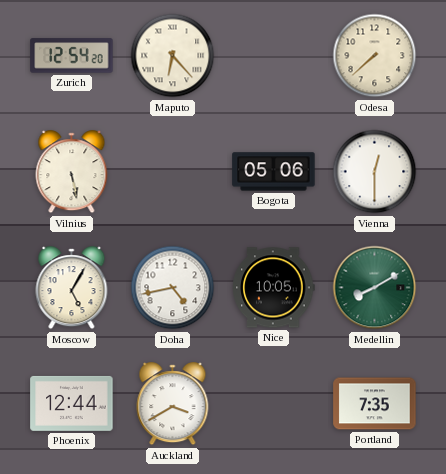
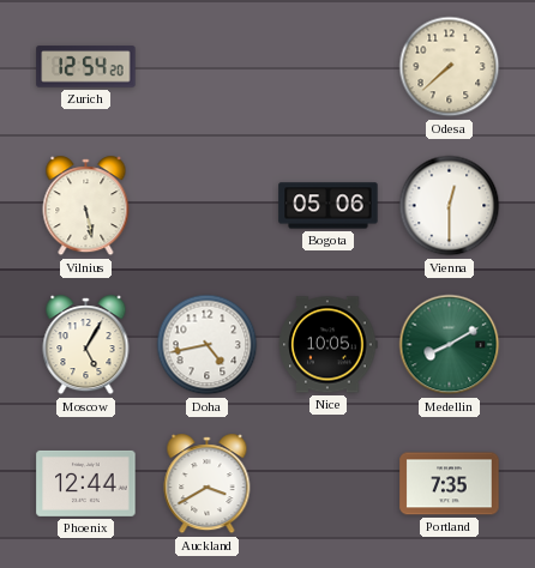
Maputo: 6:23 -> none
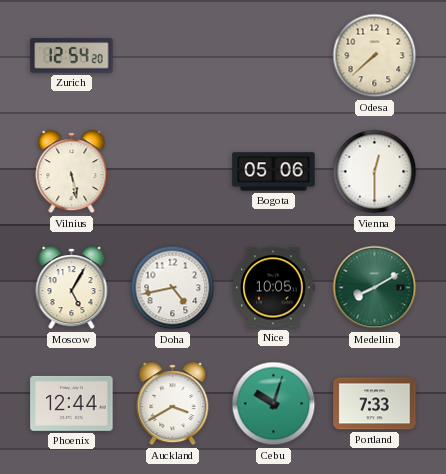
Cebu: none -> 10:03
Portland: 7:35 -> 7:33
